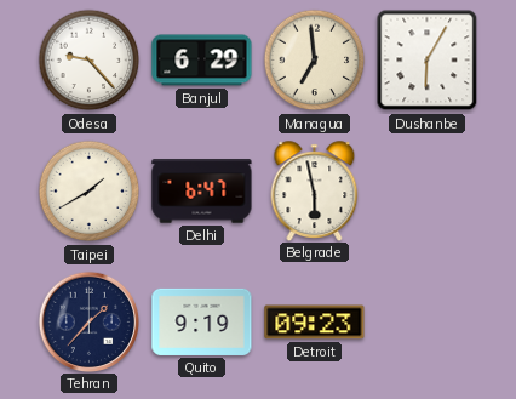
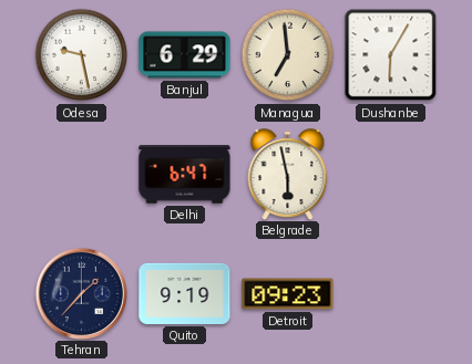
Odesa: 9:23 -> 9:28
Taipei: 1:40 -> none
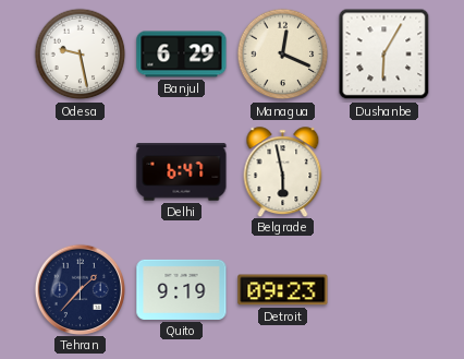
Managua: 6:59 -> 12:19
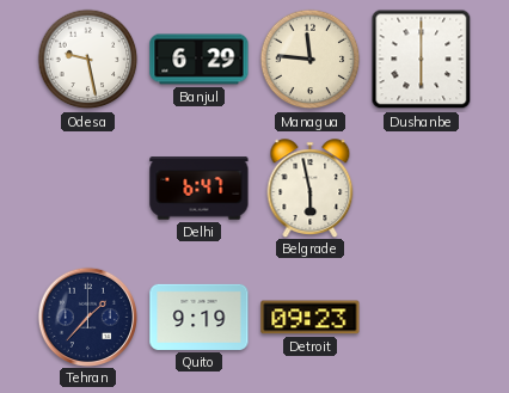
Managua: 12:19 -> 11:46
Dushanbe: 6:05 -> 6:00
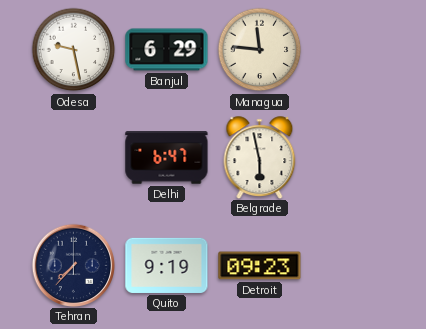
Dushanbe: 6:00 -> none
Tehran: 1:37 -> 7:37
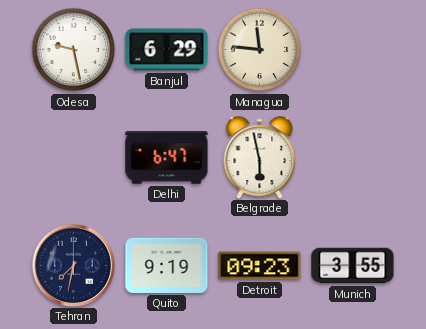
Tehran: 7:37 -> 7:32
Munich: none -> 3:55
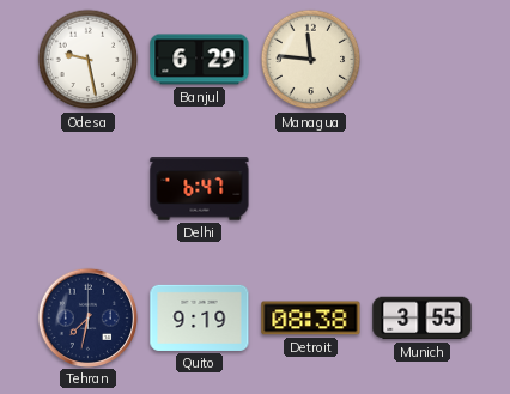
Belgrade: 5:58 -> none
Detroit: 09:23 -> 08:38
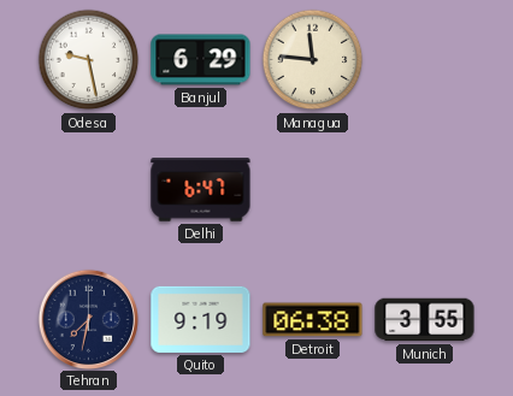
Detroit: 08:38 -> 06:38
